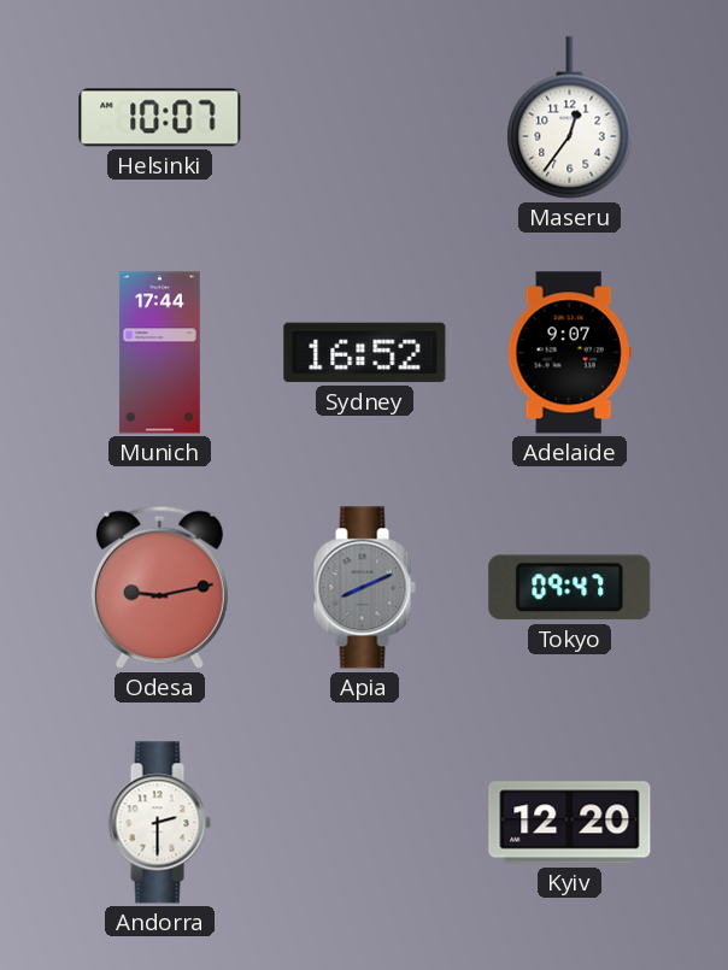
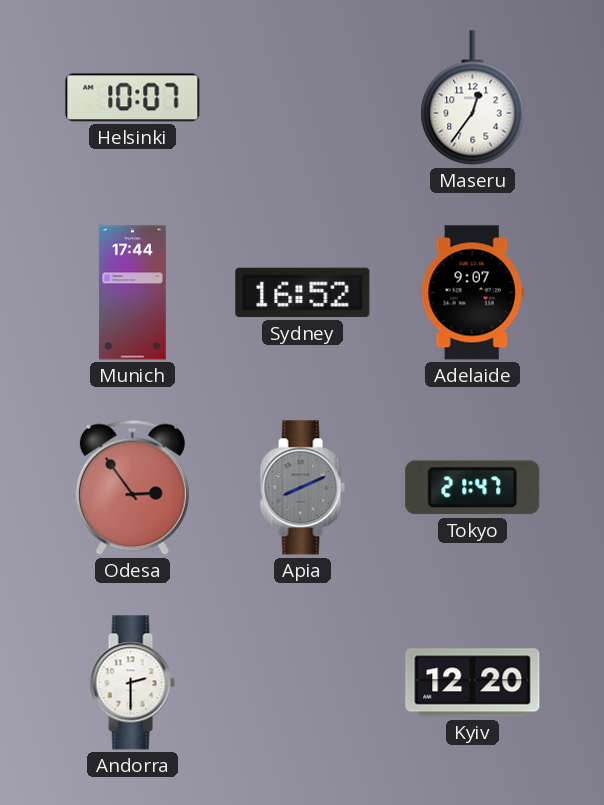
Odesa: 9:13 -> 2:54
Tokyo: 09:47 -> 21:47
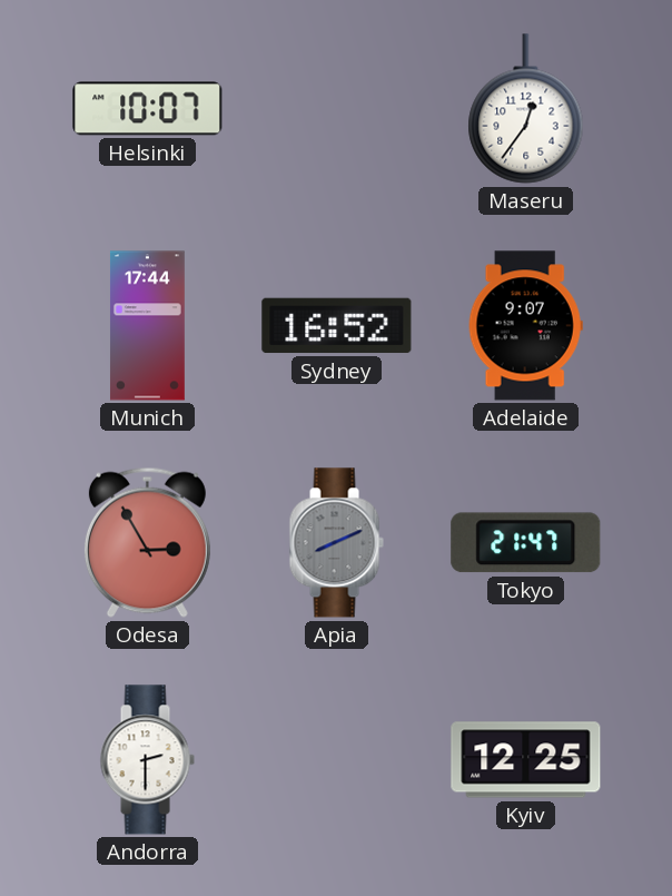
Odesa: 2:54 -> 2:55
Kyiv: 12:20 -> 12:25
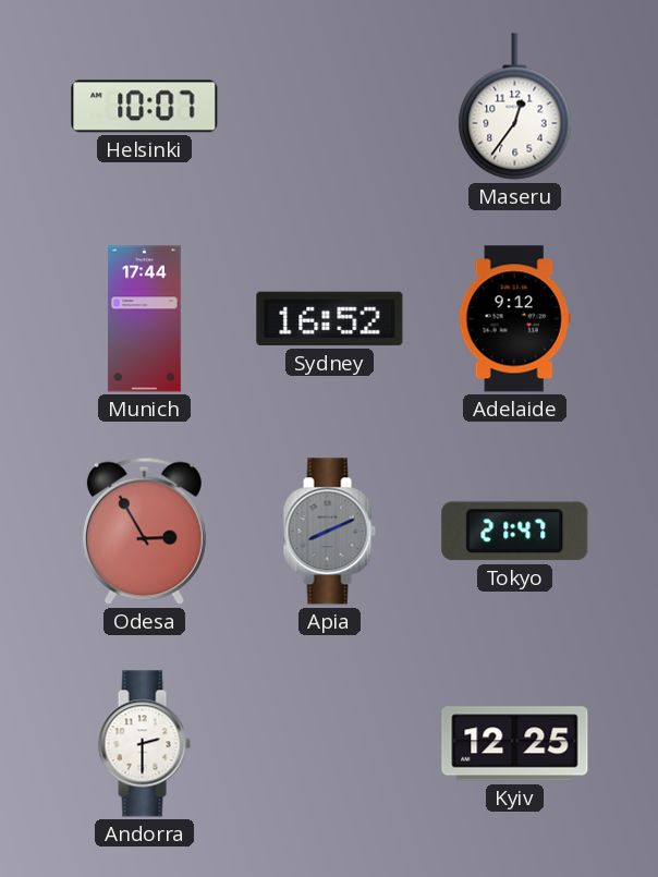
Adelaide: 9:07 -> 9:12
